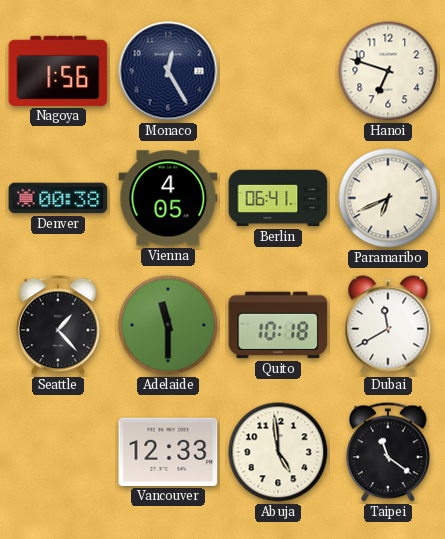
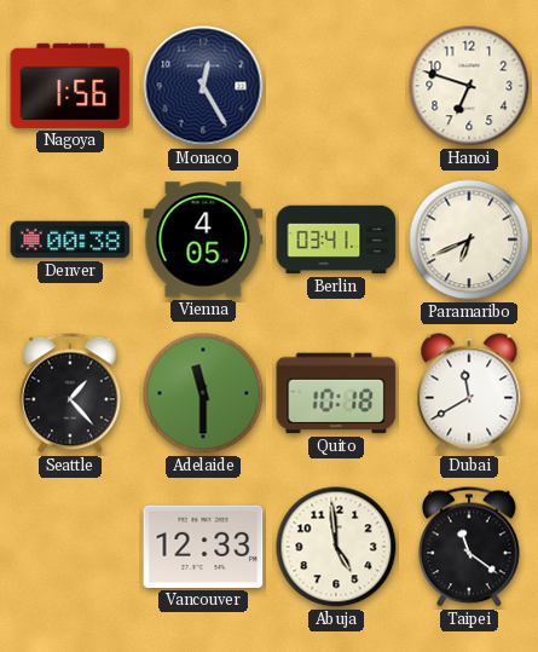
Berlin: 06:41 -> 03:41
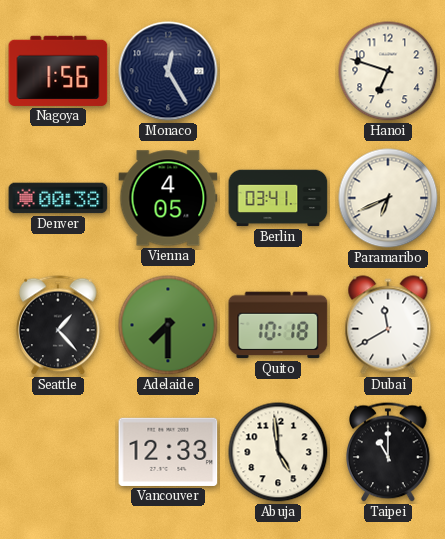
Adelaide: 11:30 -> 7:30
Taipei: 11:21 -> 11:00
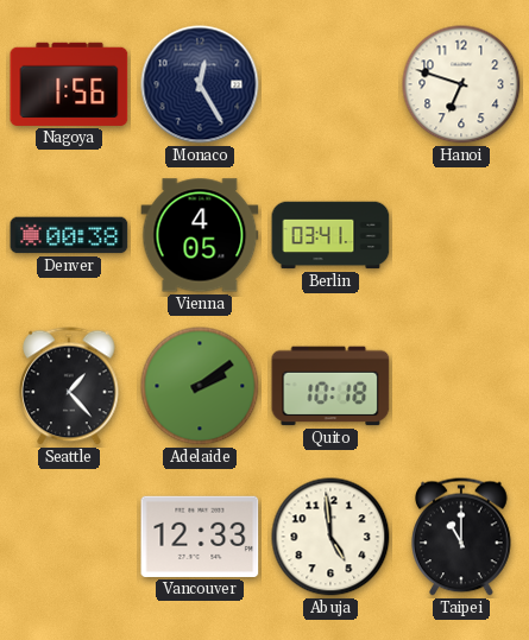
Paramaribo: 6:41 -> none
Adelaide: 7:30 -> 2:09
Dubai: 11:40 -> none
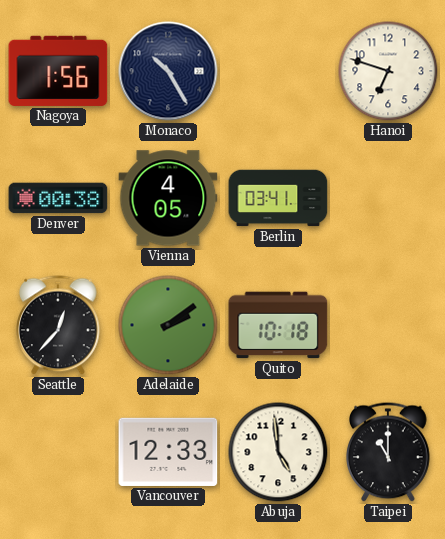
Monaco: 12:25 -> 10:25
Seattle: 1:23 -> 12:37
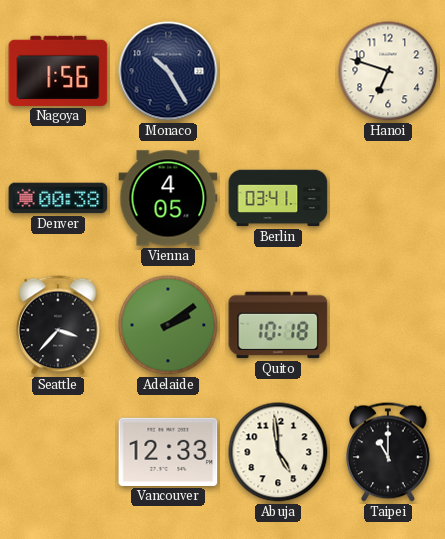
Seattle: 12:37 -> 3:37
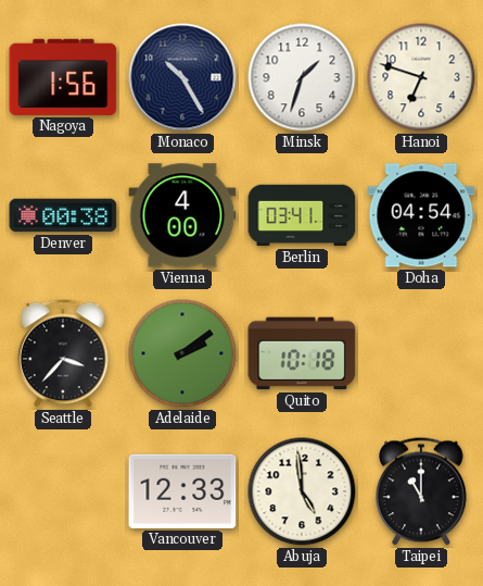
Minsk: none -> 1:33
Vienna: 4:05 -> 4:00
Doha: none -> 04:54
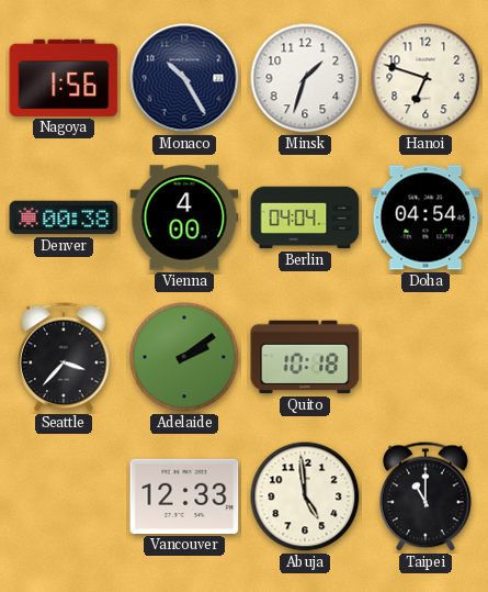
Berlin: 03:41 -> 04:04
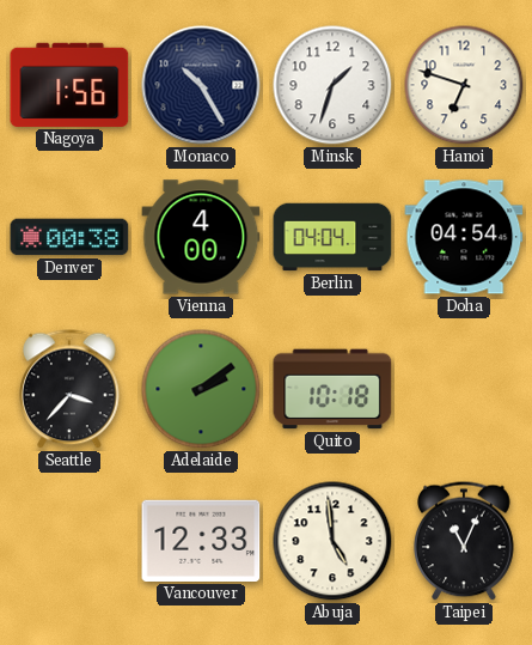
Taipei: 11:00 -> 11:04
